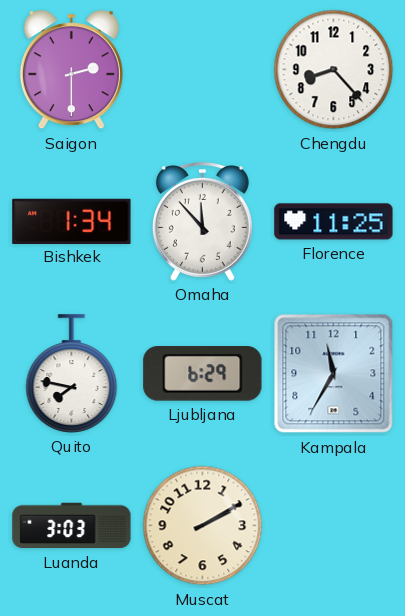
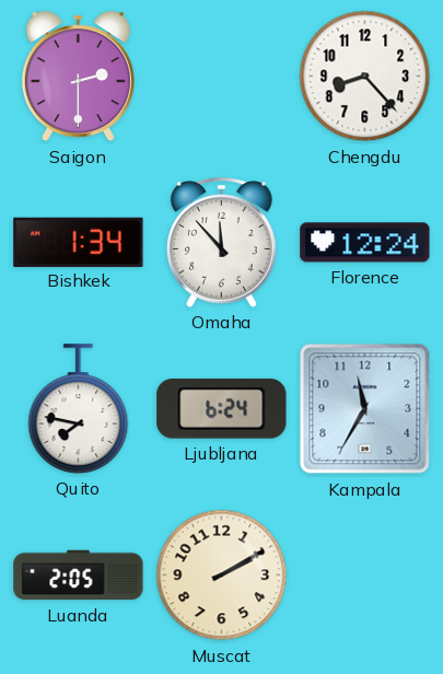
Florence: 11:25 -> 12:24
Ljubljana: 6:29 -> 6:24
Luanda: 3:03 -> 2:05
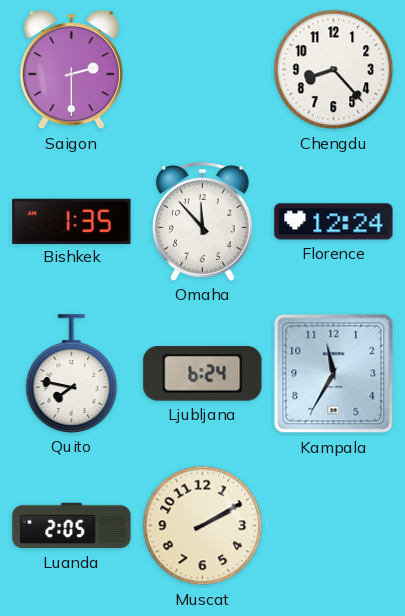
Bishkek: 1:34 -> 1:35
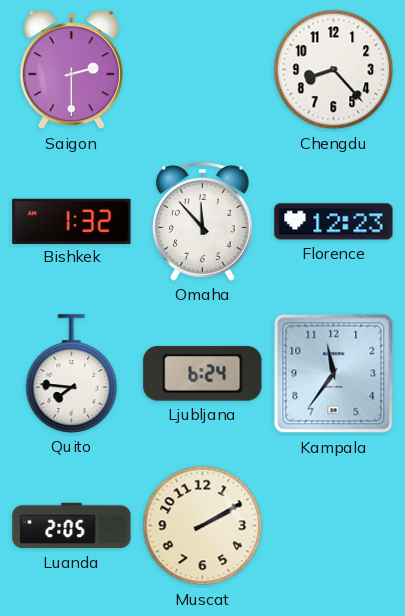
Bishkek: 1:35 -> 1:32
Florence: 12:24 -> 12:23
Quito: 7:47 -> 7:46
Kampala: 11:35 -> 11:36
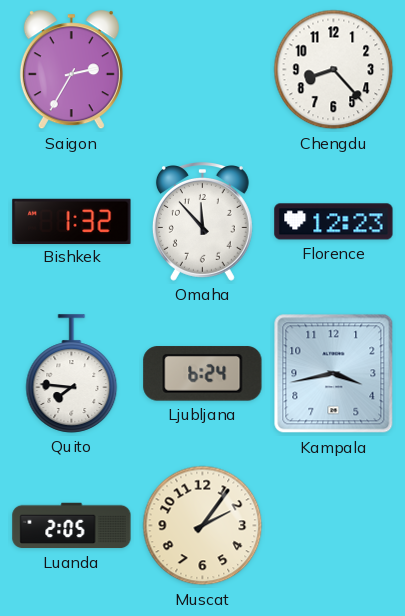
Saigon: 2:30 -> 2:35
Kampala: 11:36 -> 3:43
Muscat: 2:10 -> 2:06
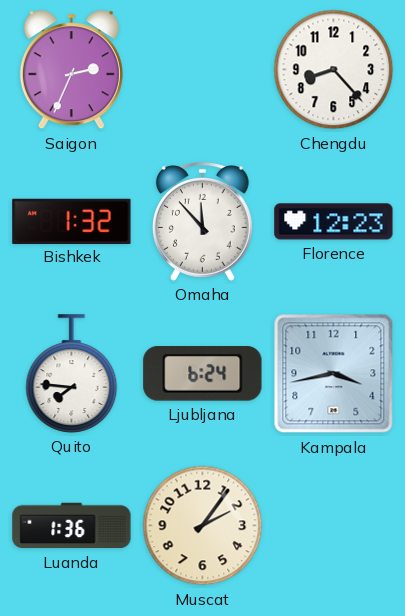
Saigon: 2:35 -> 2:34
Luanda: 2:05 -> 1:36
